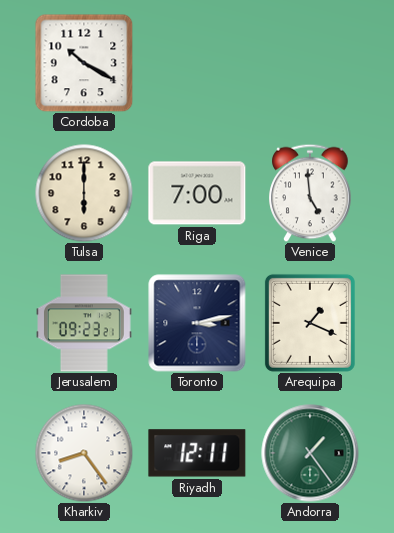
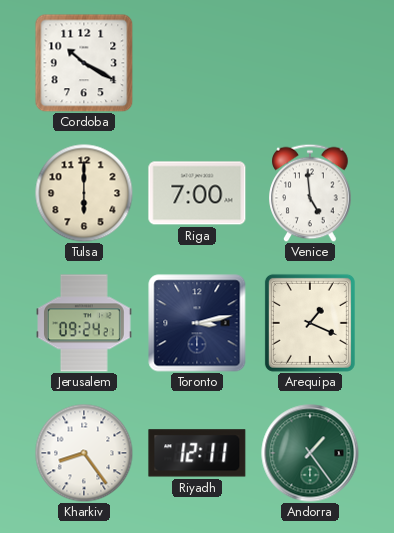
Jerusalem: 09:23 -> 09:24
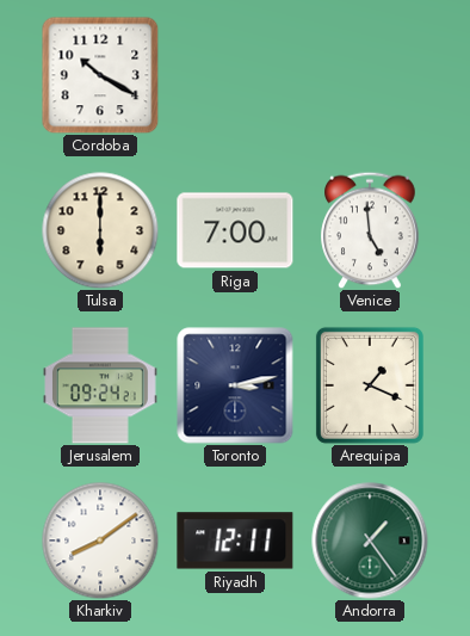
Kharkiv: 8:24 -> 8:09
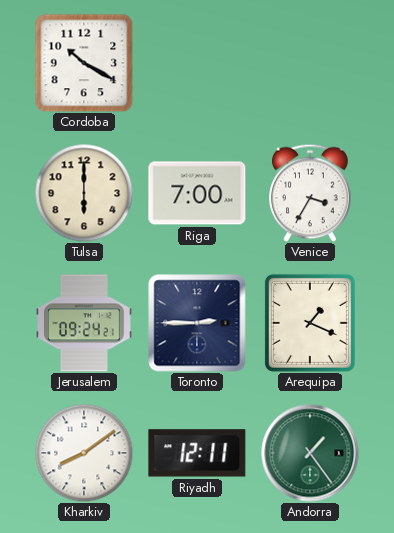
Venice: 4:59 -> 3:35
Toronto: 3:13 -> 2:45
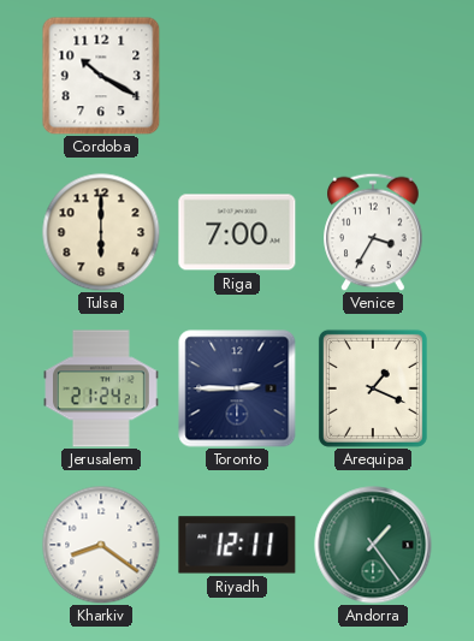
Jerusalem: 09:24 -> 21:24
Kharkiv: 8:09 -> 8:21
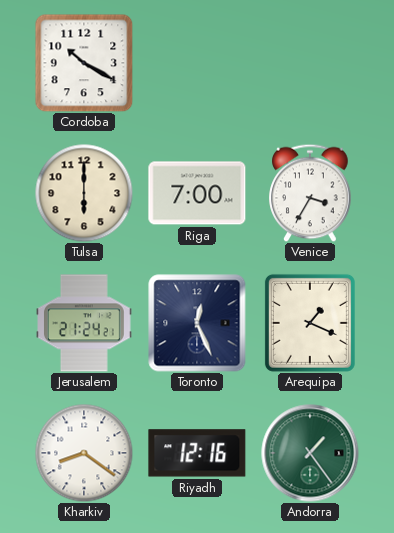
Toronto: 2:45 -> 12:26
Riyadh: 12:11 -> 12:16
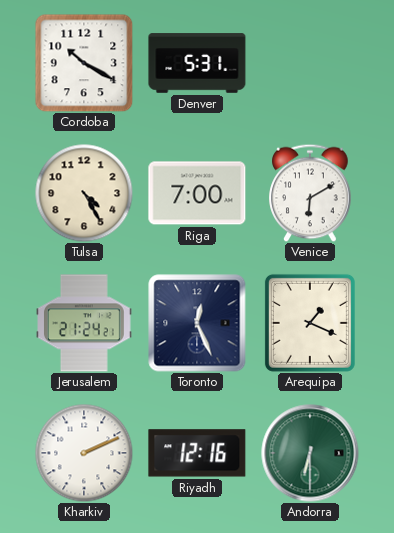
Denver: none -> 5:31
Tulsa: 6:00 -> 4:25
Venice: 3:35 -> 6:10
Kharkiv: 8:21 -> 2:11
Andorra: 1:24 -> 6:30
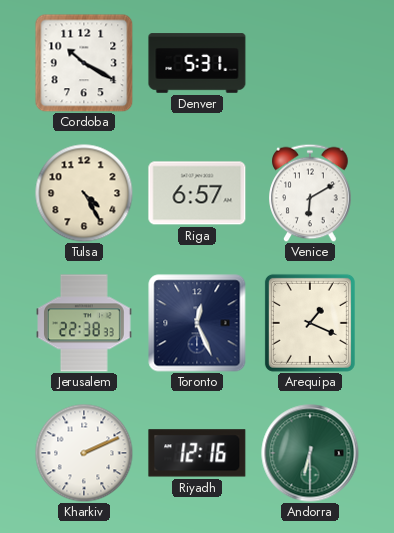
Riga: 7:00 -> 6:57
Jerusalem: 21:24 -> 22:38
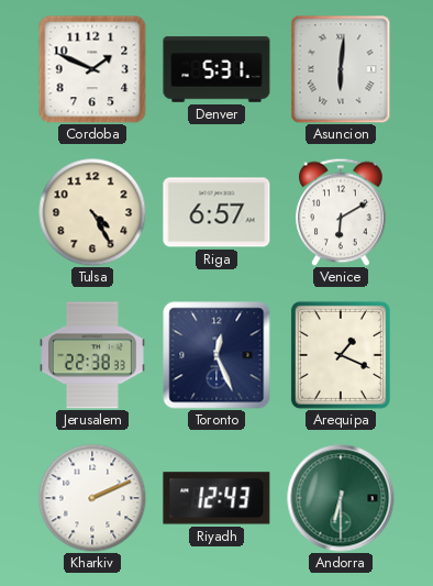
Cordoba: 10:20 -> 1:49
Asuncion: none -> 6:01
Riyadh: 12:16 -> 12:43
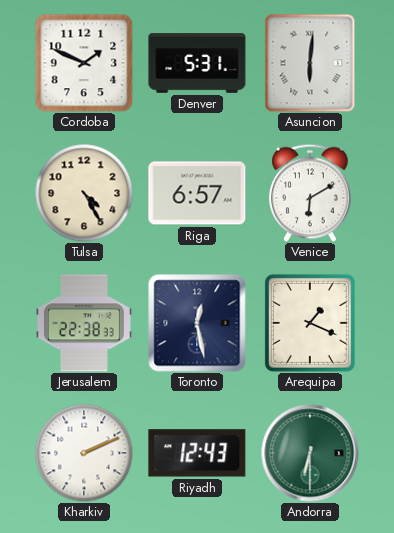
Toronto: 12:26 -> 12:28
